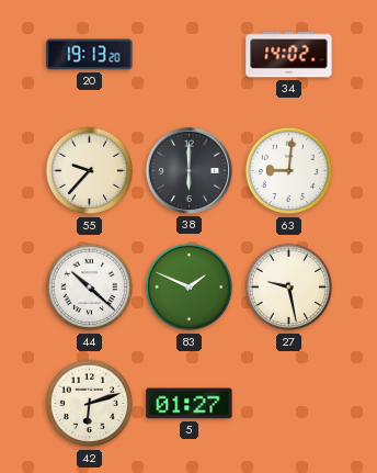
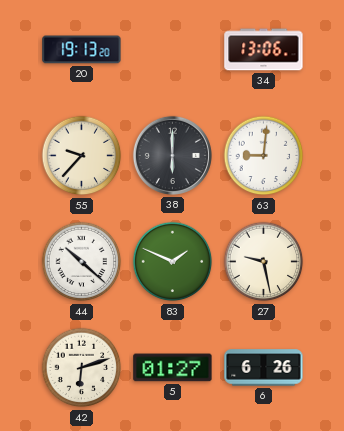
34: 14:02 -> 13:06
6: none -> 6:26
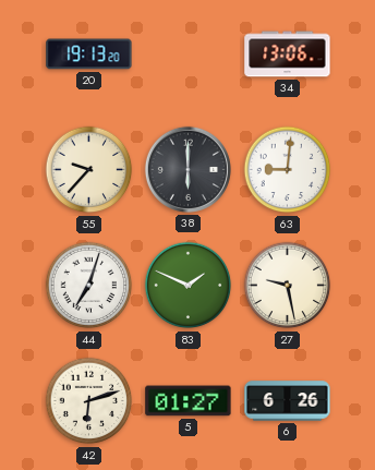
44: 10:22 -> 7:03
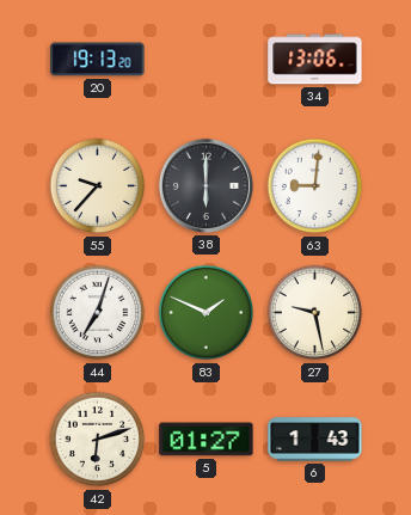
6: 6:26 -> 1:43
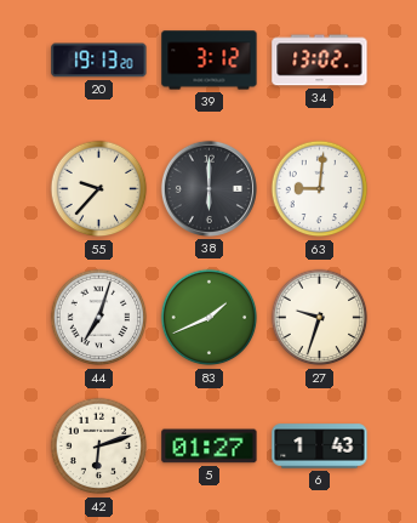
39: none -> 3:12
34: 13:06 -> 13:02
83: 1:49 -> 1:41
27: 9:28 -> 9:33
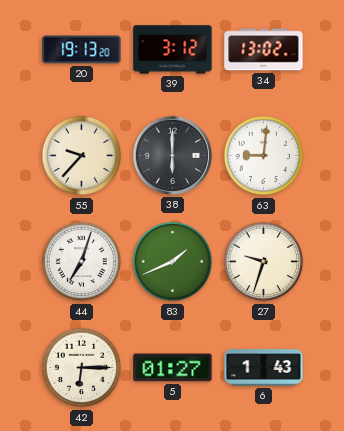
42: 6:12 -> 6:15
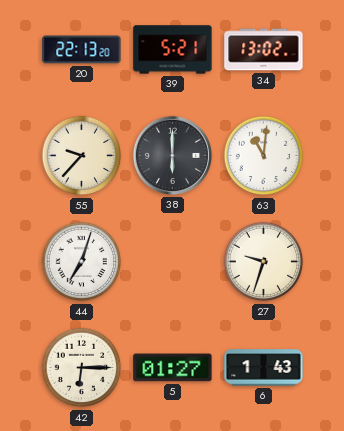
20: 19:13 -> 22:13
39: 3:12 -> 5:21
63: 9:01 -> 11:01
83: 1:41 -> none
